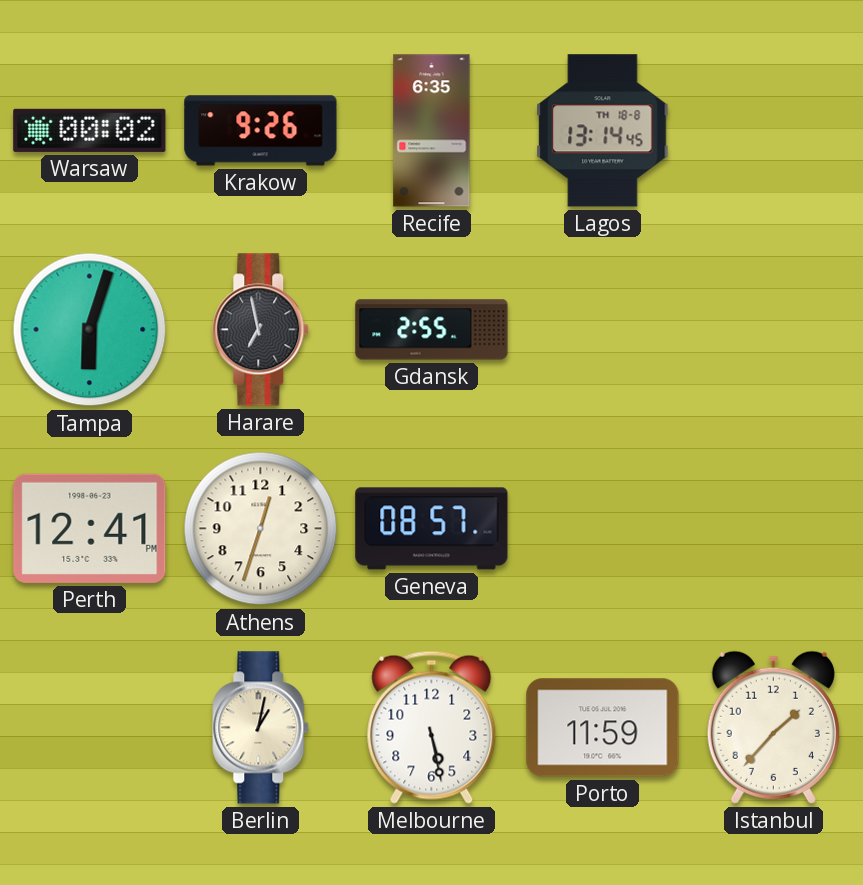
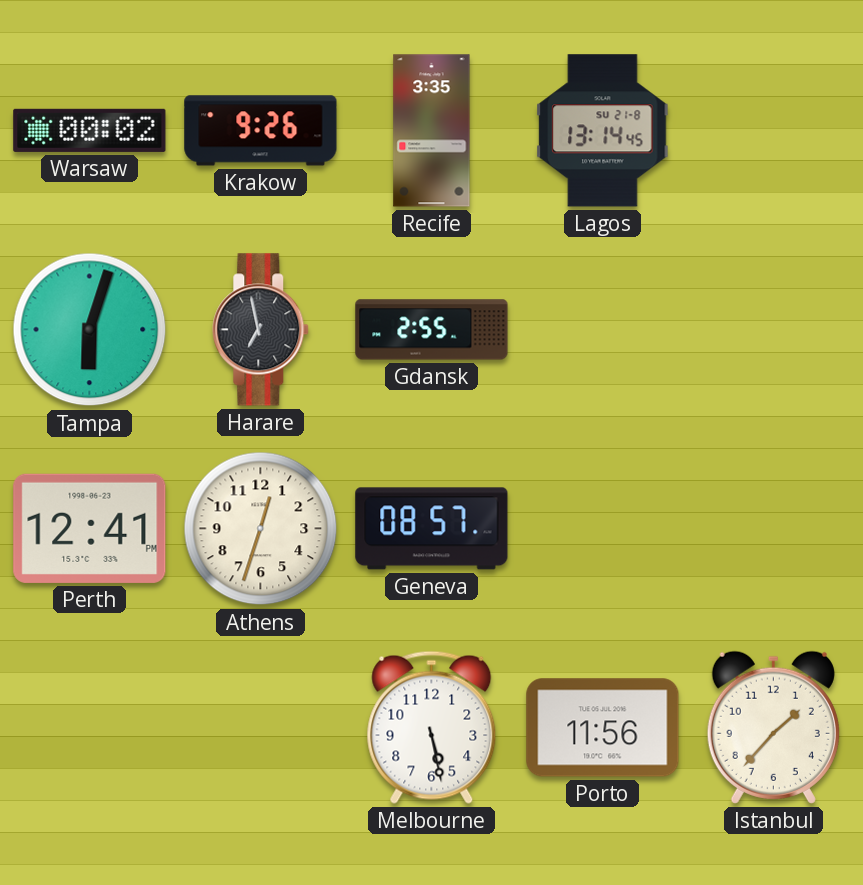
Recife: 6:35 -> 3:35
Lagos date: TH 18-8 -> SU 21-8
Berlin: 1:02 -> none
Porto: 11:59 -> 11:56
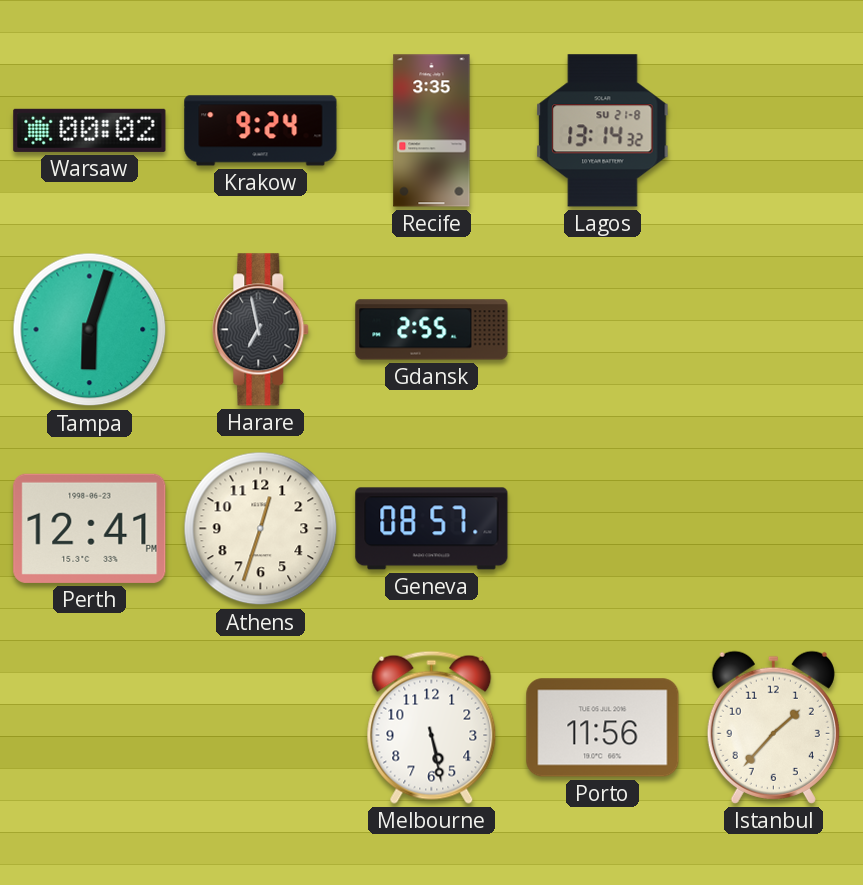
Krakow: 9:26 -> 9:24
Lagos: 13:14:45 -> 13:14:32
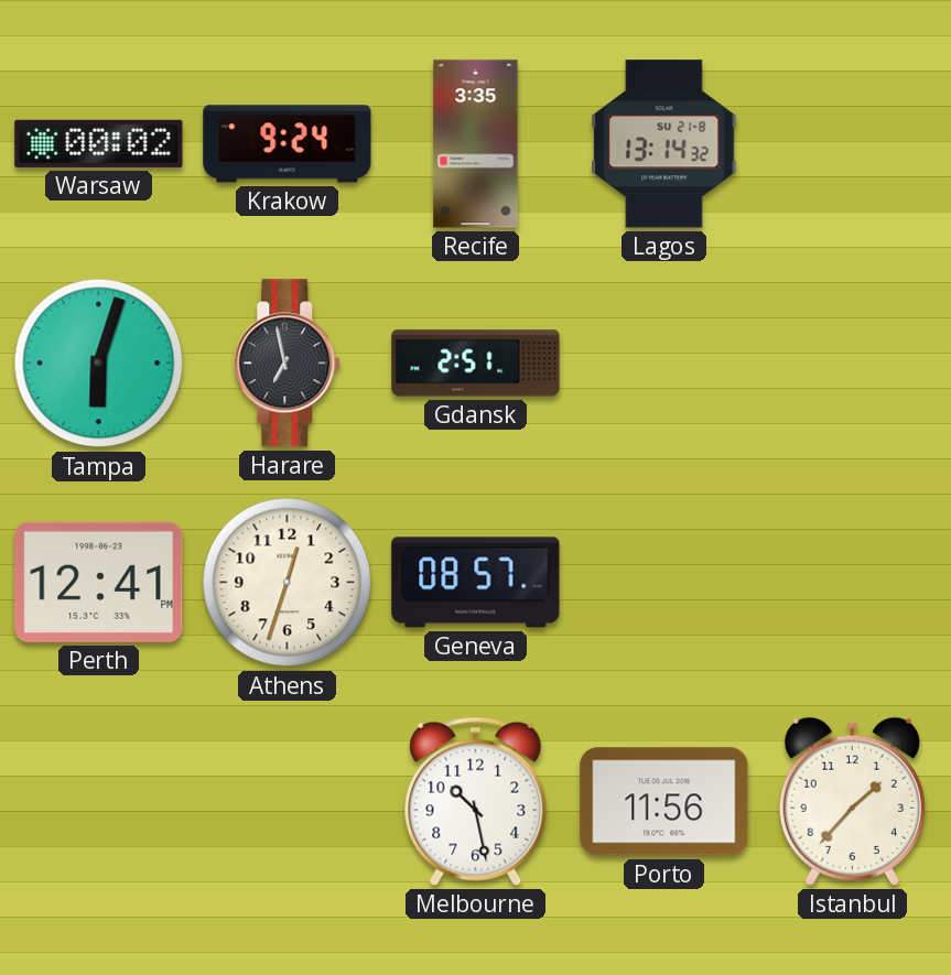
Gdansk: 2:55 -> 2:51
Melbourne: 5:28 -> 10:28
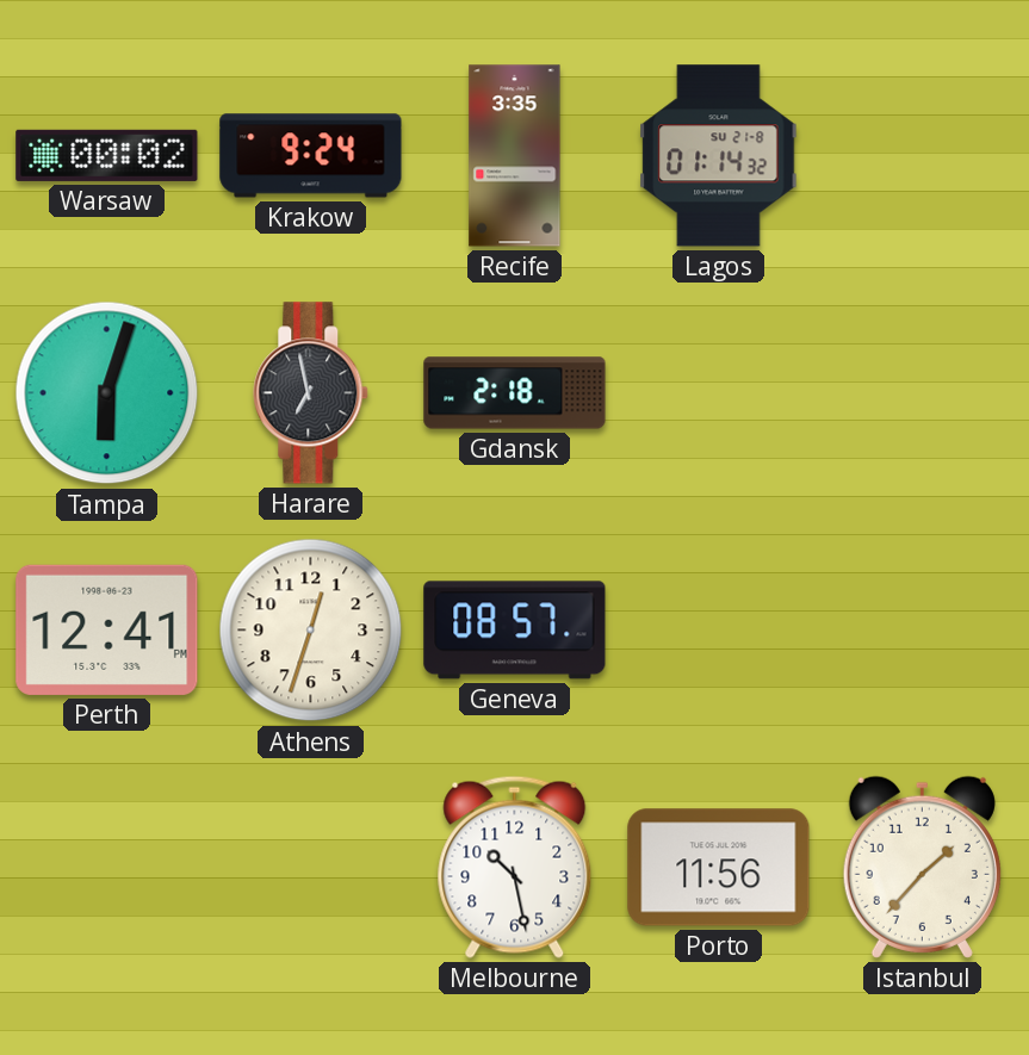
Lagos: 13:14 -> 01:14
Gdansk: 2:51 -> 2:18
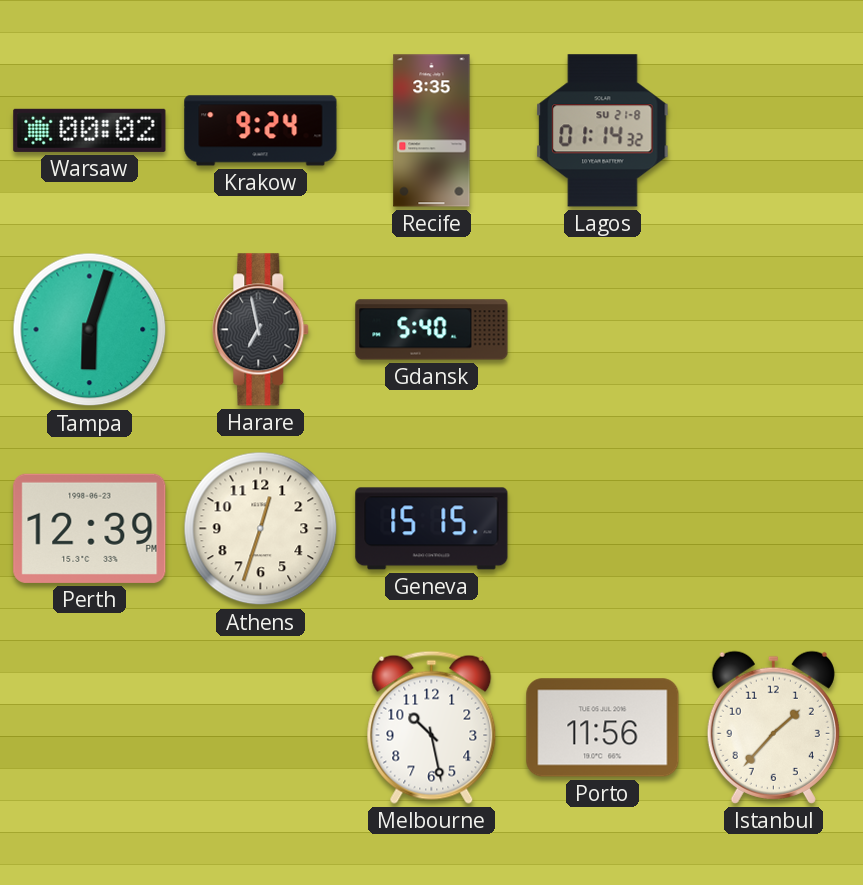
Gdansk: 2:18 -> 5:40
Perth: 12:41 -> 12:39
Geneva: 08:57 -> 15:15
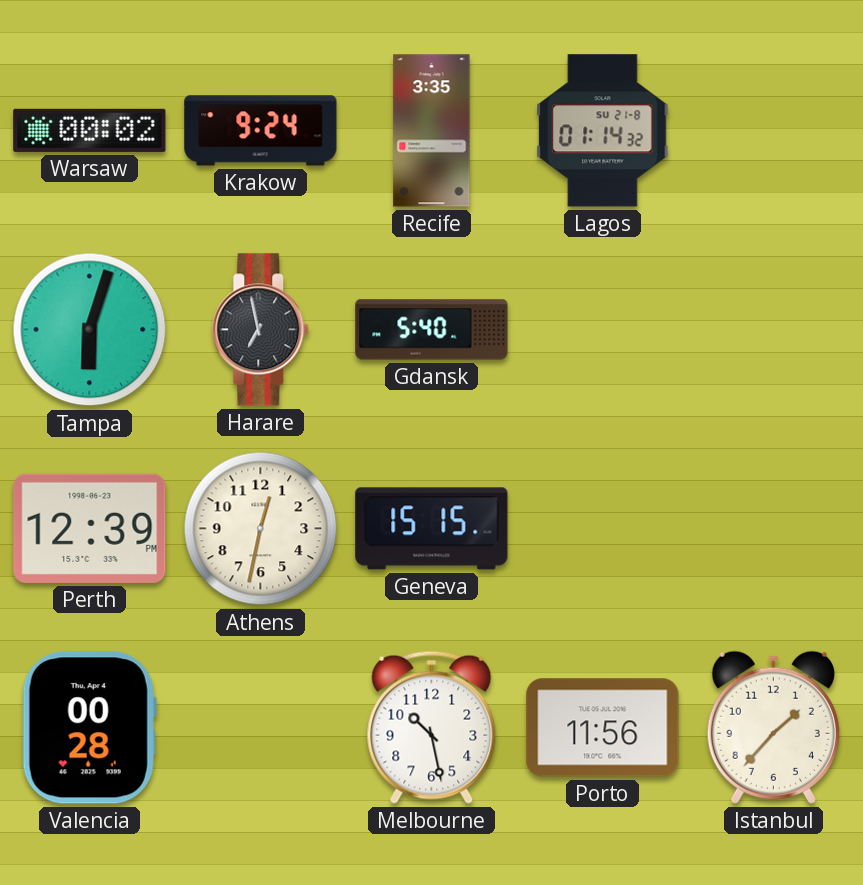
Athens: 12:33 -> 12:32
Valencia: none -> 00:28
